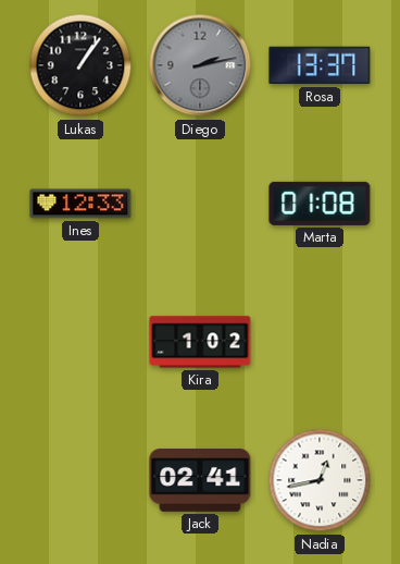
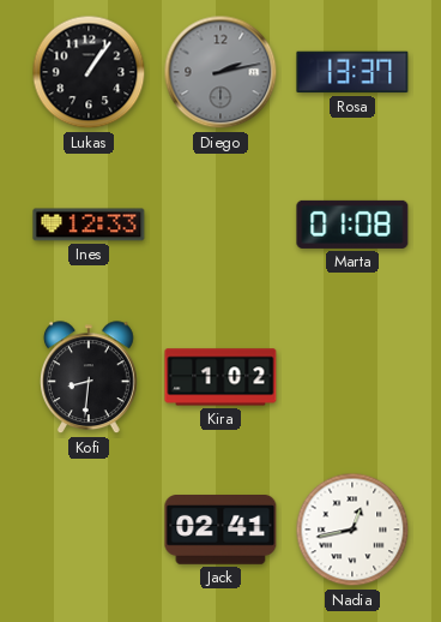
Kofi: none -> 8:31
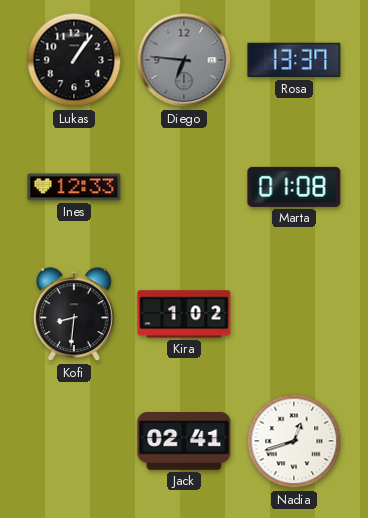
Diego: 2:13 -> 6:46
Nadia: 12:43 -> 12:42
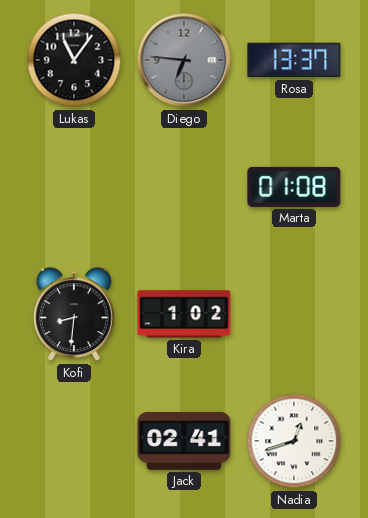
Lukas: 1:06 -> 11:06
Ines: 12:33 -> none
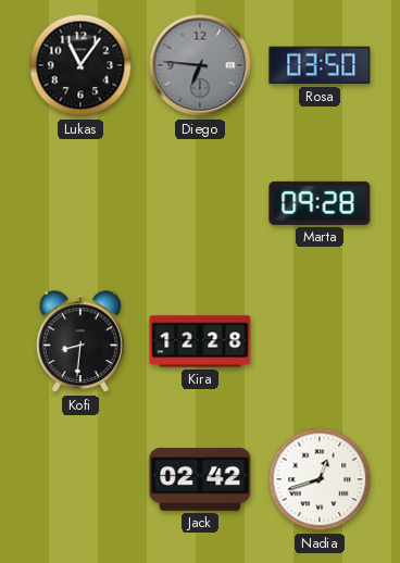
Rosa: 13:37 -> 03:50
Marta: 01:08 -> 09:28
Kira: 1:02 -> 12:28
Jack: 02:41 -> 02:42
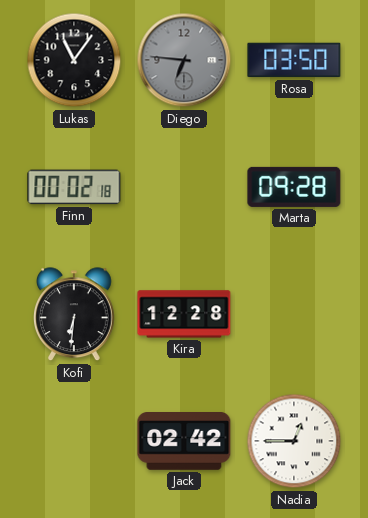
Finn: none -> 00:02
Kofi: 8:31 -> 6:31
Nadia: 12:42 -> 12:45
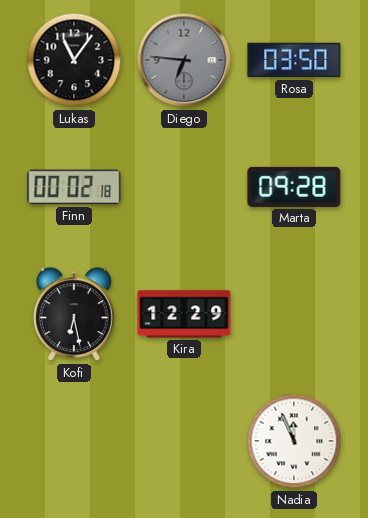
Kofi: 6:31 -> 6:28
Kira: 12:28 -> 12:29
Jack: 02:42 -> none
Nadia: 12:45 -> 11:56
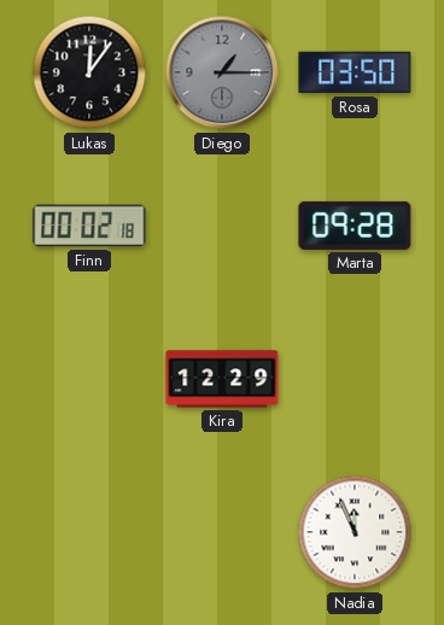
Lukas: 11:06 -> 12:06
Diego: 6:46 -> 1:15
Kofi: 6:28 -> none
